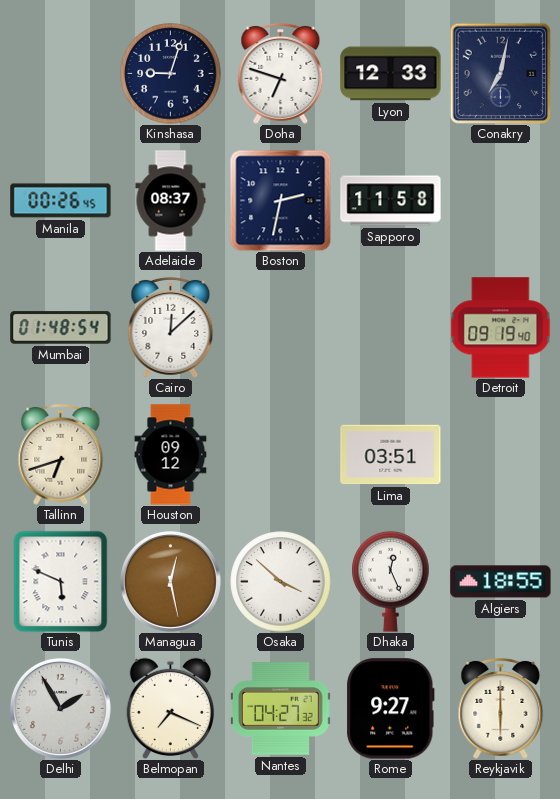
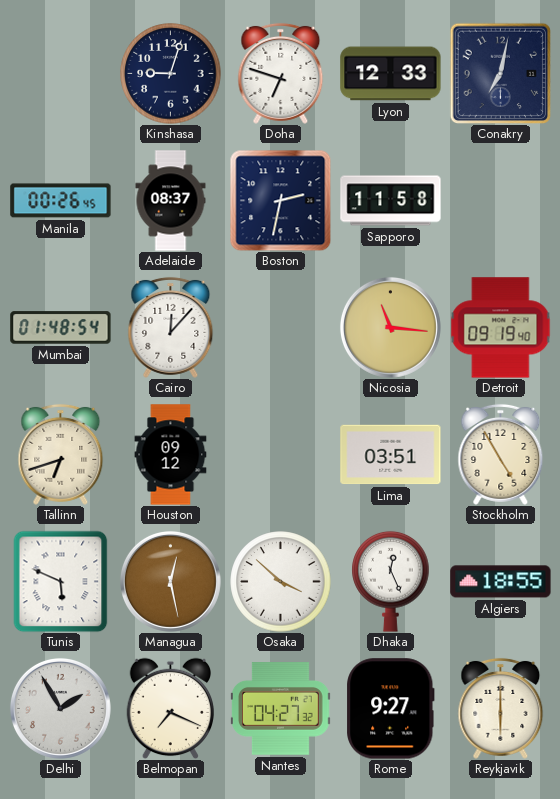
Cairo: 12:08 -> 12:07
Nicosia: none -> 11:16
Stockholm: none -> 4:55
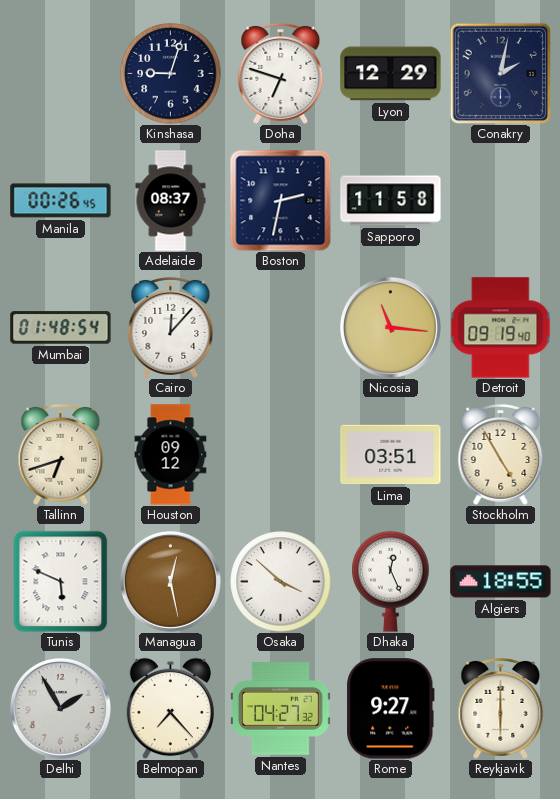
Lyon: 12:33 -> 12:29
Conakry: 7:02 -> 2:02
Belmopan: 7:19 -> 7:23
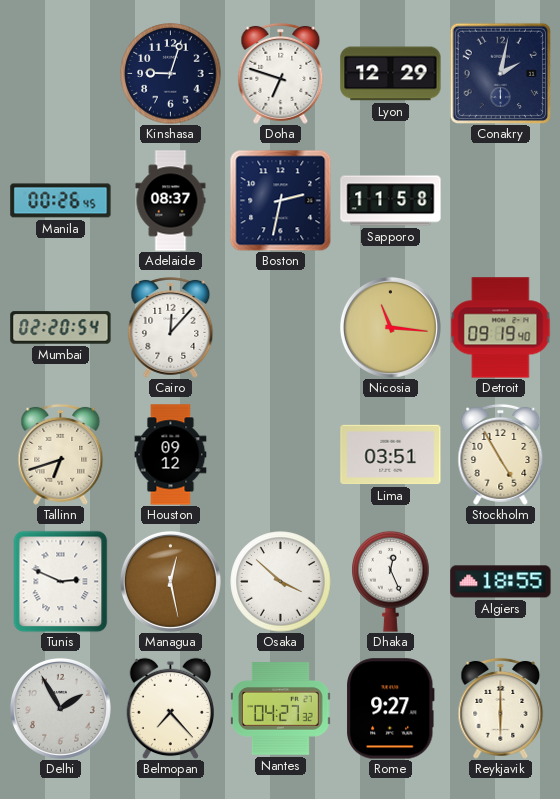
Mumbai: 01:48 -> 02:20
Tunis: 5:49 -> 2:49
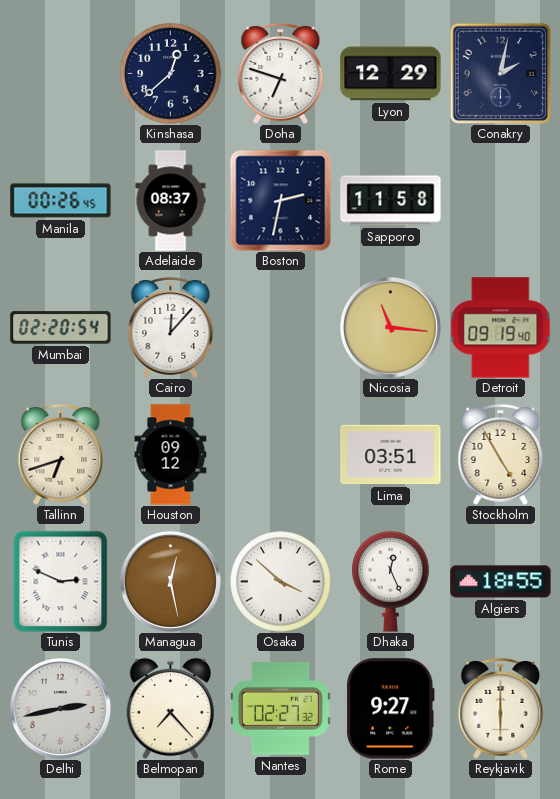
Kinshasa: 9:03 -> 12:38
Delhi: 1:55 -> 2:43
Nantes: 04:27 -> 02:27
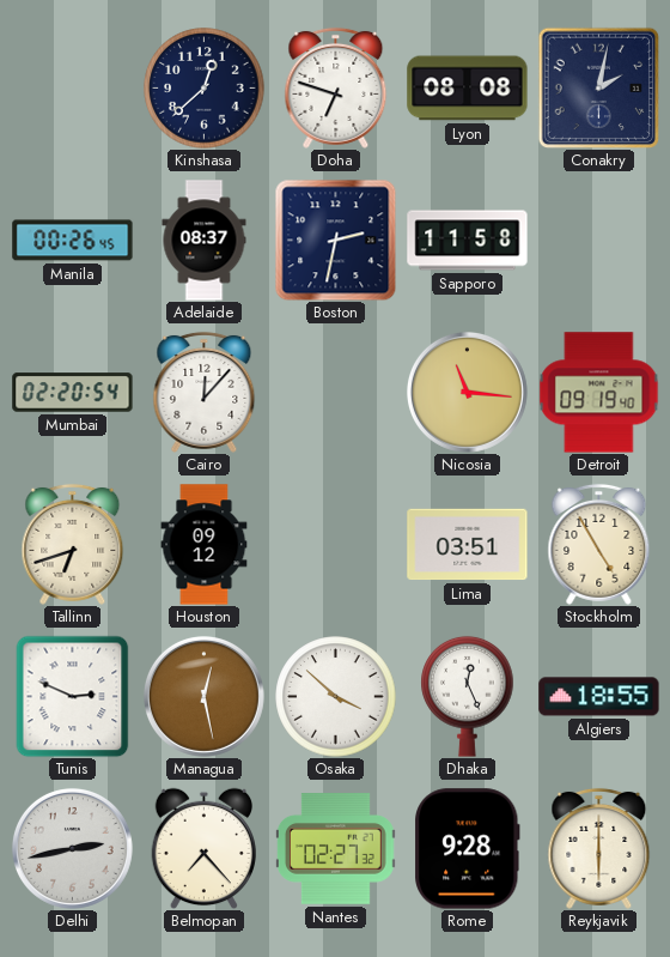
Lyon: 12:29 -> 08:08
Rome: 9:27 -> 9:28
